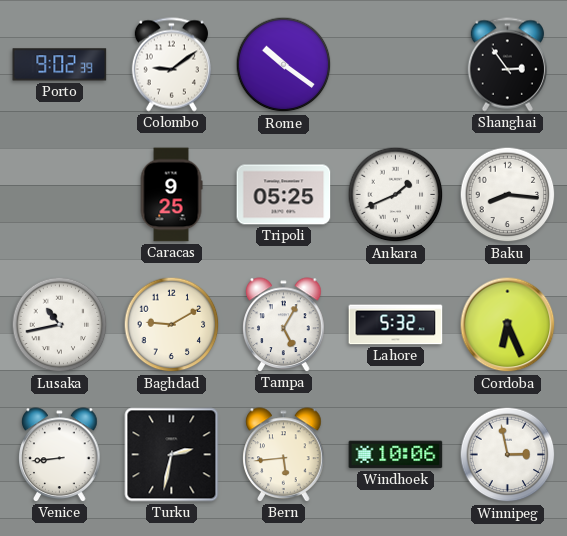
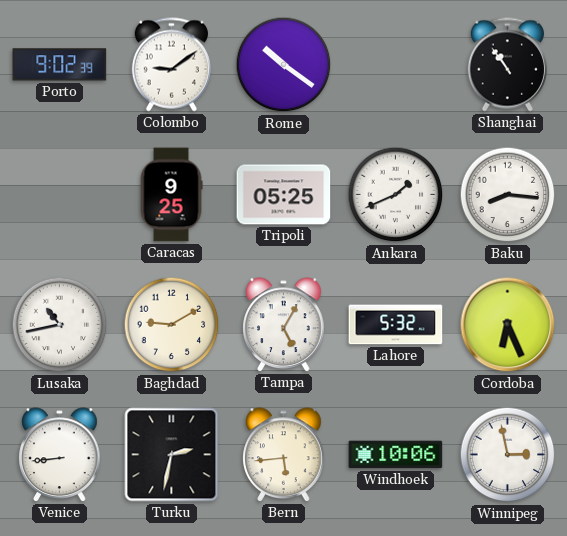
Shanghai: 2:54 -> 10:54
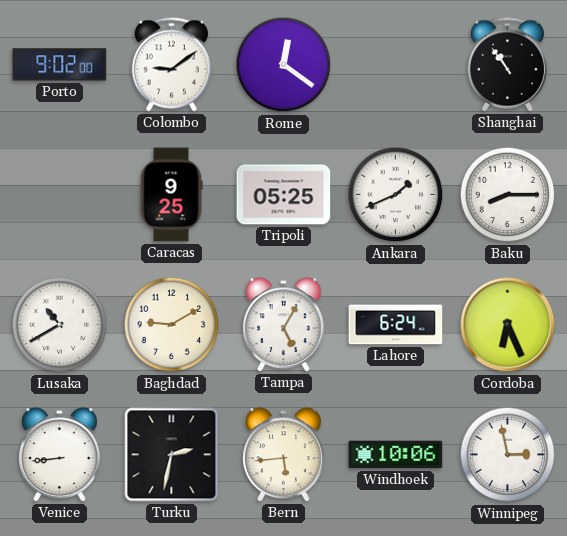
Porto: 9:02:39 -> 9:02:00
Rome: 10:21 -> 12:21
Baku: 8:16 -> 8:15
Lusaka: 10:43 -> 10:40
Lahore: 5:32 -> 6:24
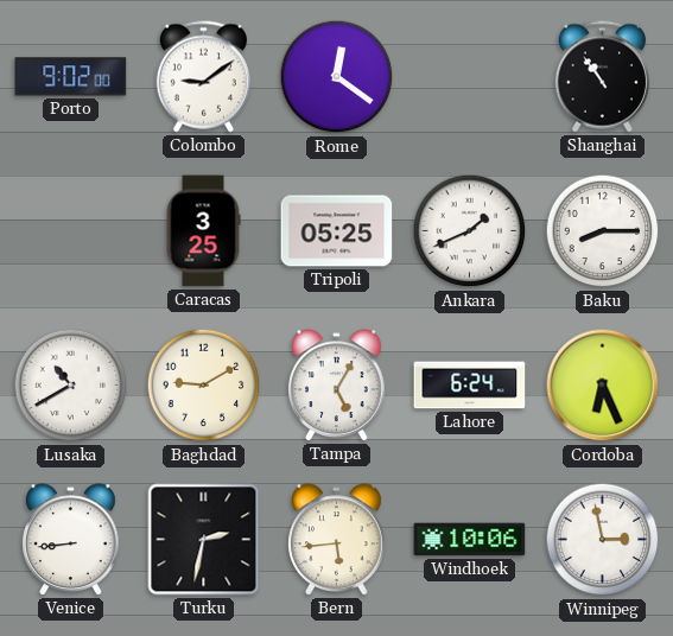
Caracas: 9:25 -> 3:25
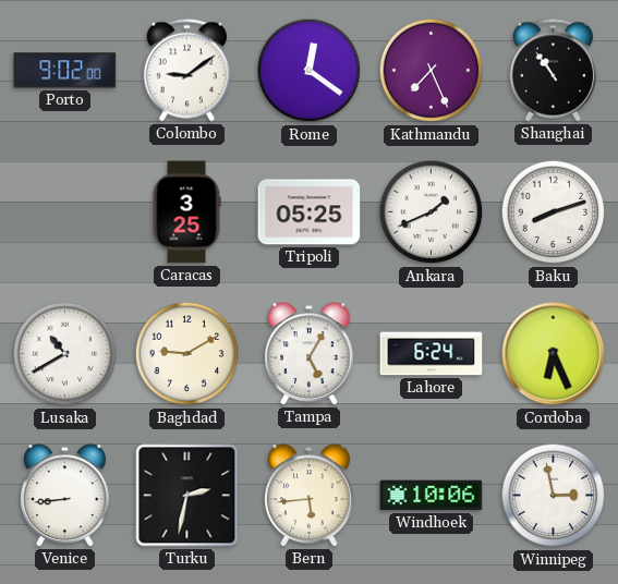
Kathmandu: none -> 7:26
Baku: 8:15 -> 8:12
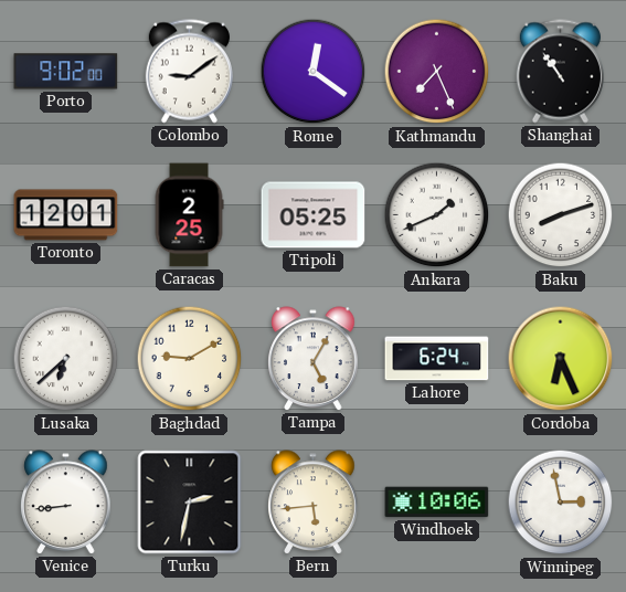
Toronto: none -> 12:01
Caracas: 3:25 -> 2:25
Lusaka: 10:40 -> 6:38
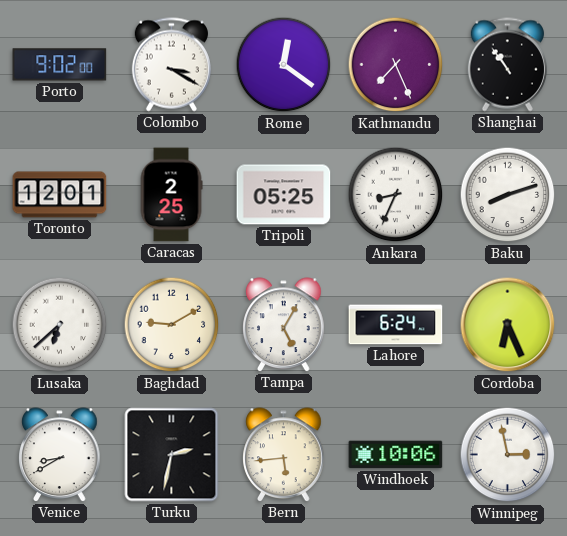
Colombo: 9:09 -> 3:20
Ankara: 1:41 -> 8:34
Venice: 8:44 -> 8:40
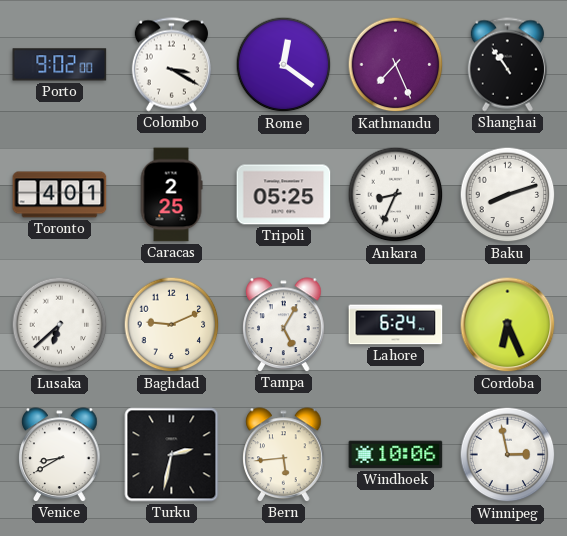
Toronto: 12:01 -> 4:01
Baghdad: 9:10 -> 9:11
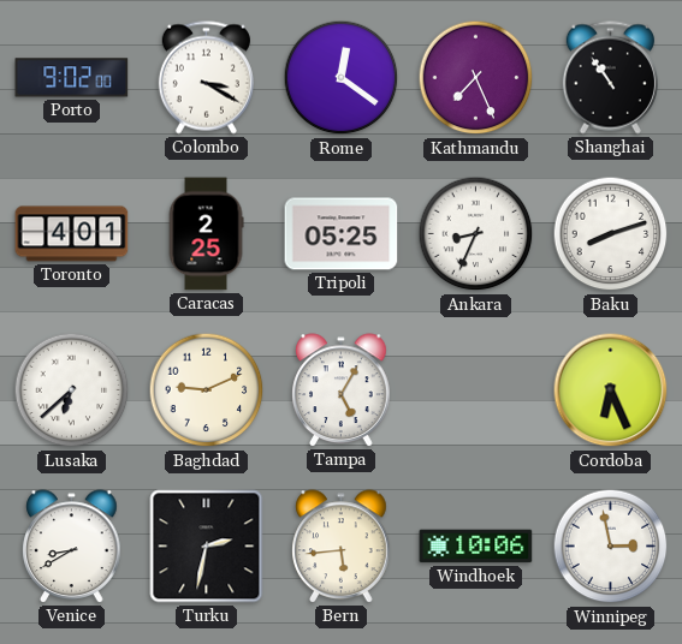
Lahore: 6:24 -> none
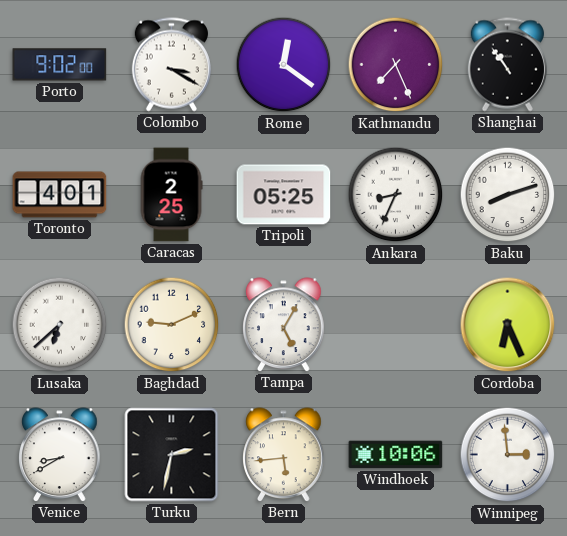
Winnipeg: 2:58 -> 2:59
